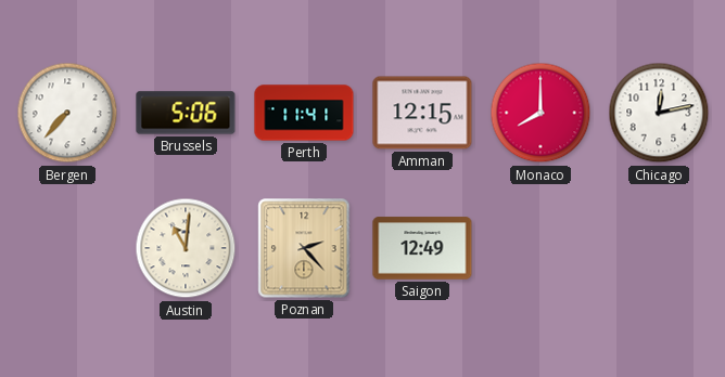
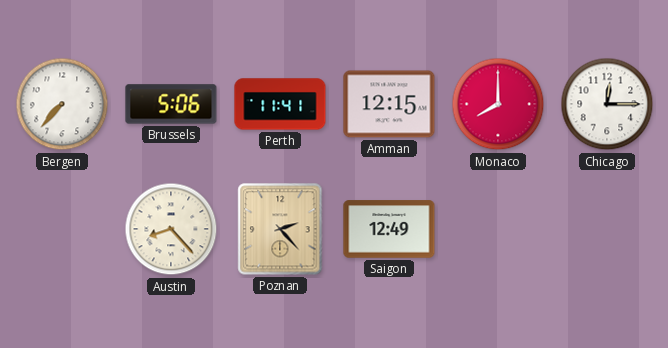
Chicago: 12:13 -> 12:15
Austin: 11:01 -> 8:23
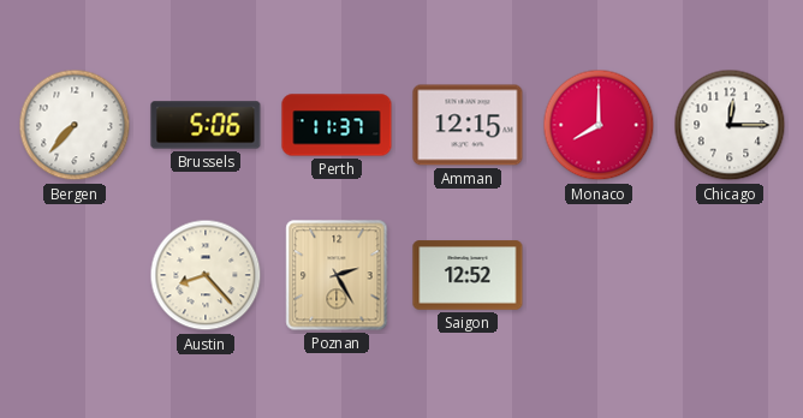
Perth: 11:41 -> 11:37
Poznan: 2:23 -> 2:25
Saigon: 12:49 -> 12:52
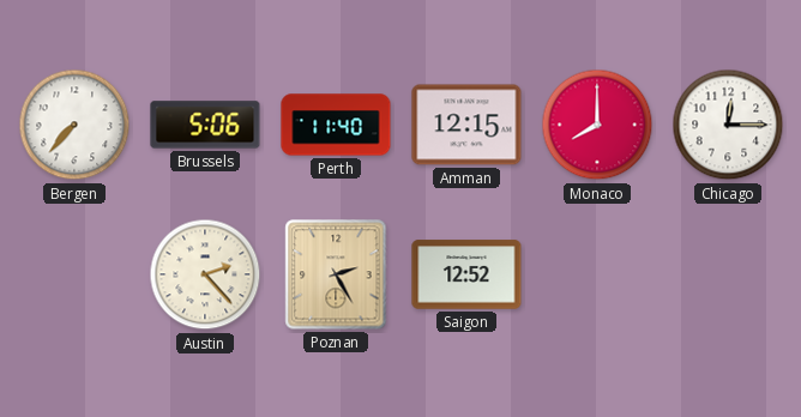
Perth: 11:37 -> 11:40
Austin: 8:23 -> 2:23
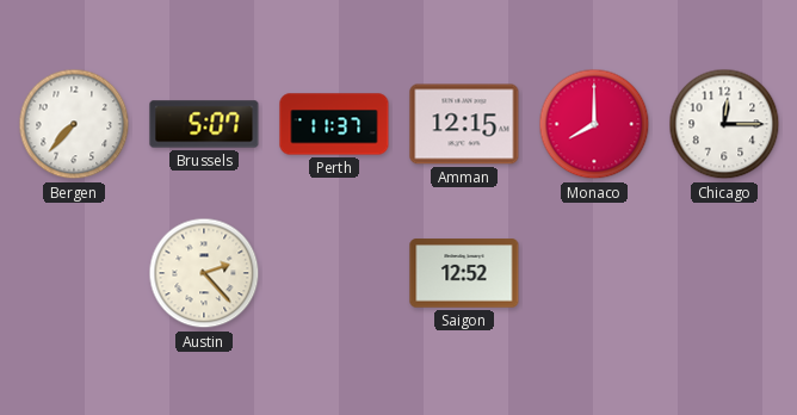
Brussels: 5:06 -> 5:07
Perth: 11:40 -> 11:37
Poznan: 2:25 -> none
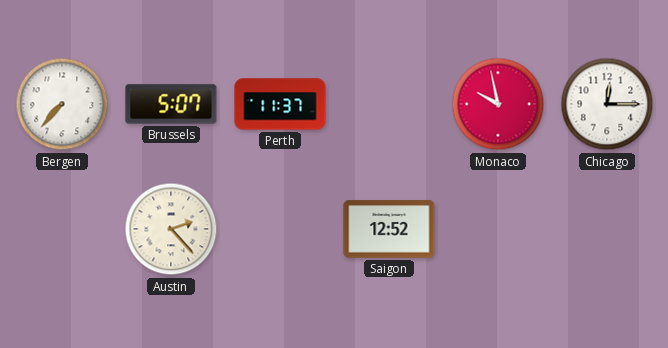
Amman: 12:15 -> none
Monaco: 8:00 -> 9:58
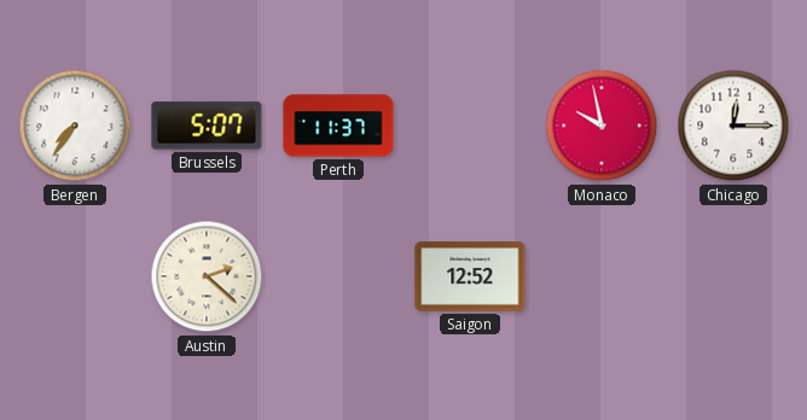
Bergen: 7:37 -> 7:36
Austin: 2:23 -> 2:22
